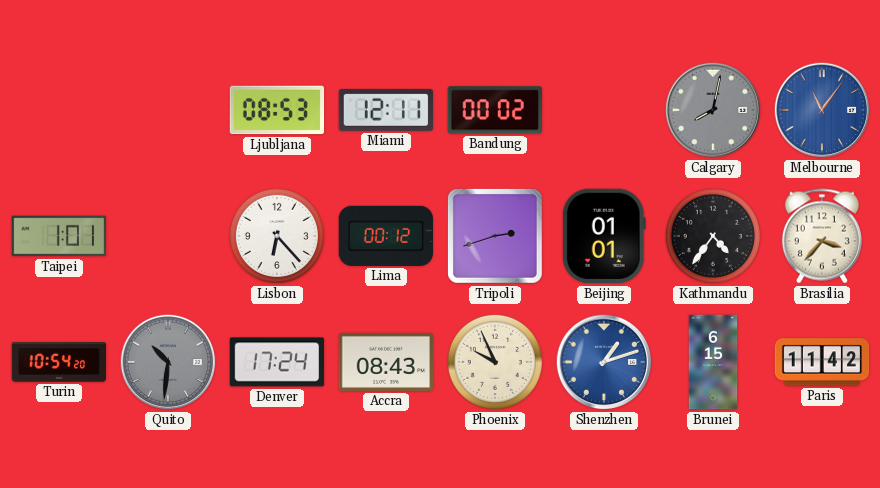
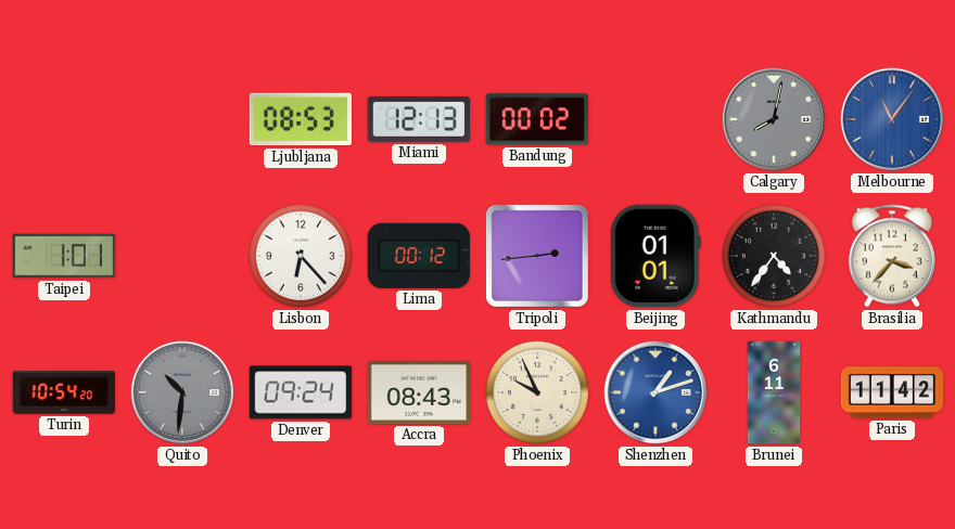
Miami: 12:11 -> 12:13
Tripoli: 2:42 -> 2:44
Denver: 17:24 -> 09:24
Brunei: 6:15 -> 6:11
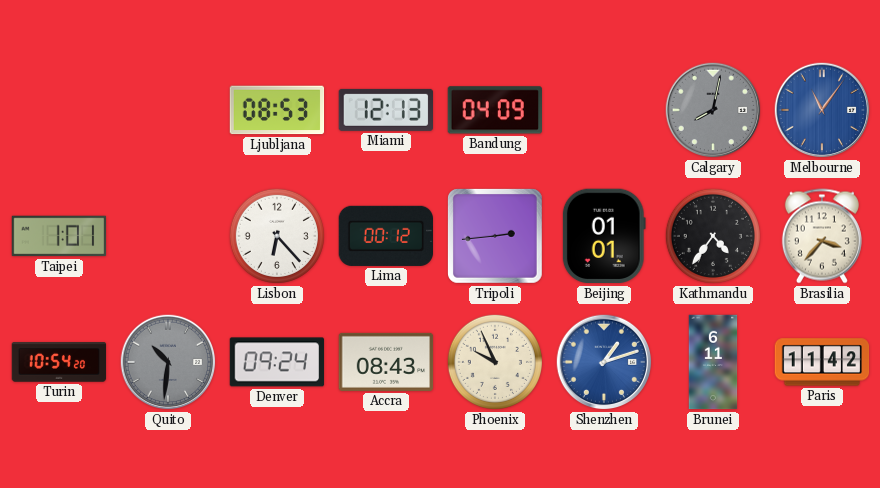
Bandung: 00:02 -> 04:09
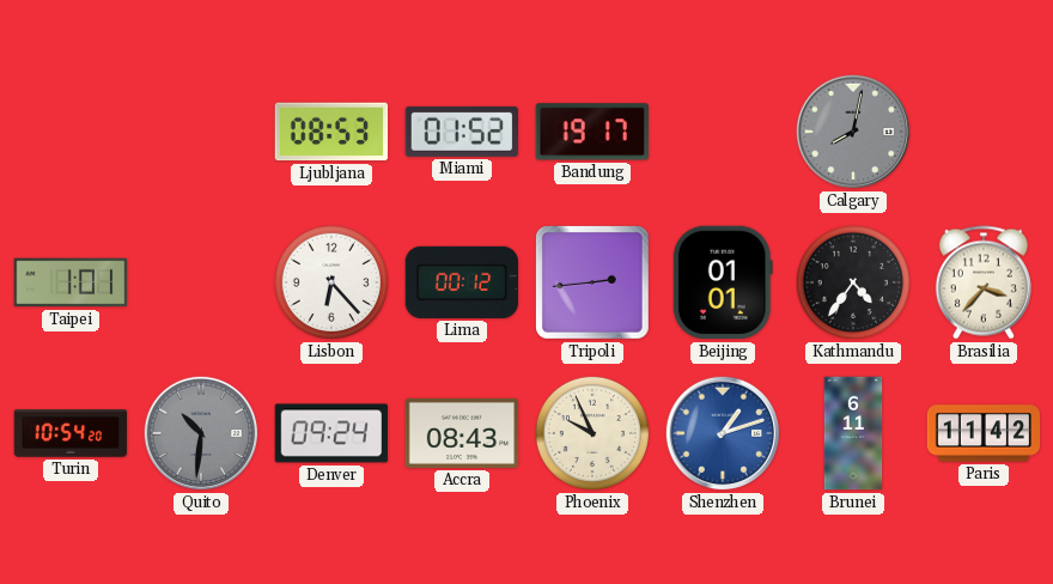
Miami: 12:13 -> 01:52
Bandung: 04:09 -> 19:17
Melbourne: 11:06 -> none
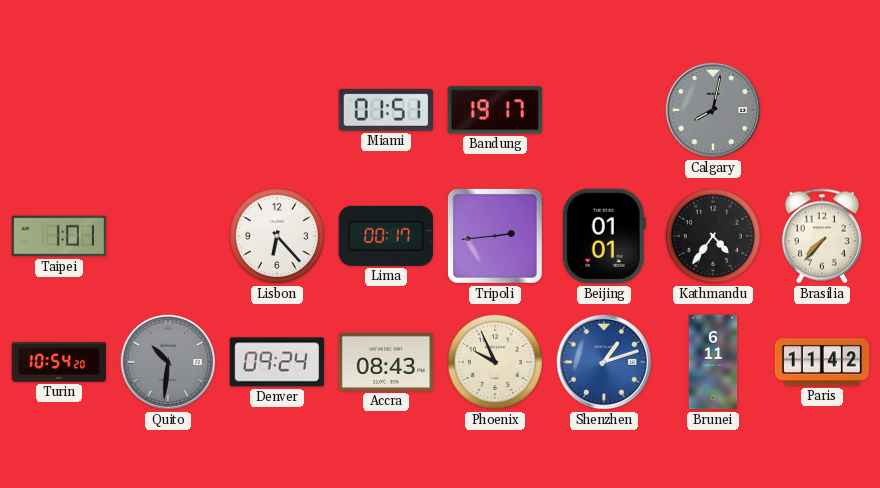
Ljubljana: 08:53 -> none
Miami: 01:52 -> 01:51
Lima: 00:12 -> 00:17
Brasilia: 3:37 -> 7:37
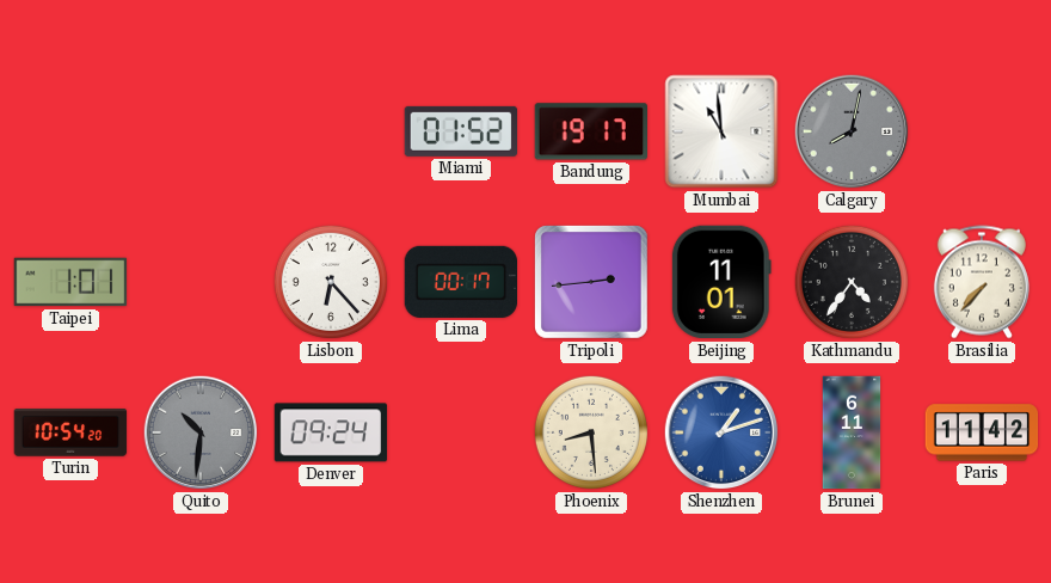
Miami: 01:51 -> 01:52
Mumbai: none -> 10:59
Beijing: 01:01 -> 11:01
Accra: 08:43 -> none
Phoenix: 9:56 -> 8:29
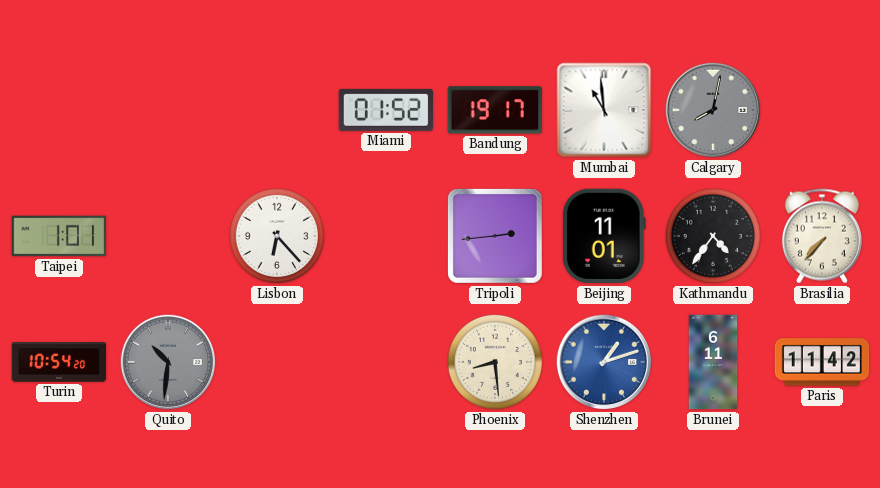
Lima: 00:17 -> none
Denver: 09:24 -> none
